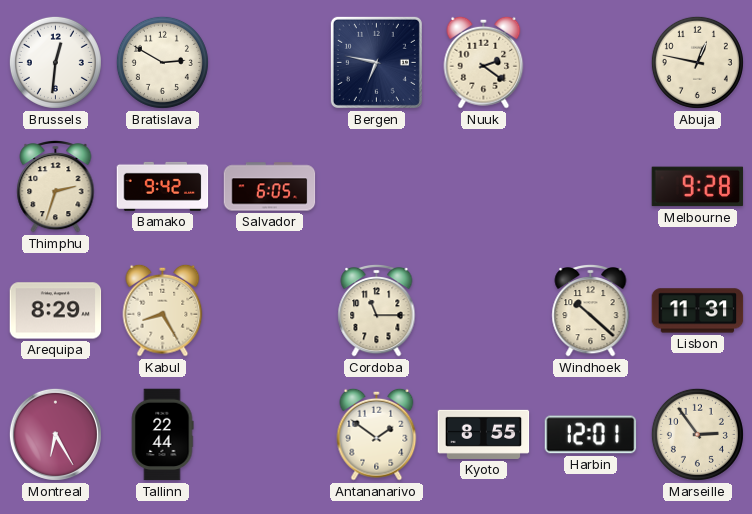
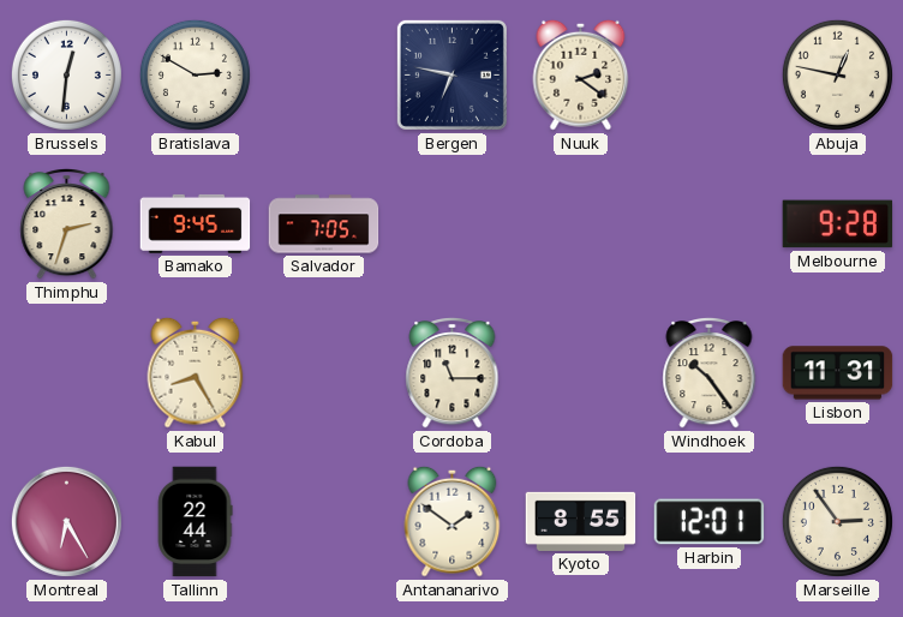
Bamako: 9:42 -> 9:45
Salvador: 6:05 -> 7:05
Arequipa: 8:29 -> none
Windhoek: 10:22 -> 10:24
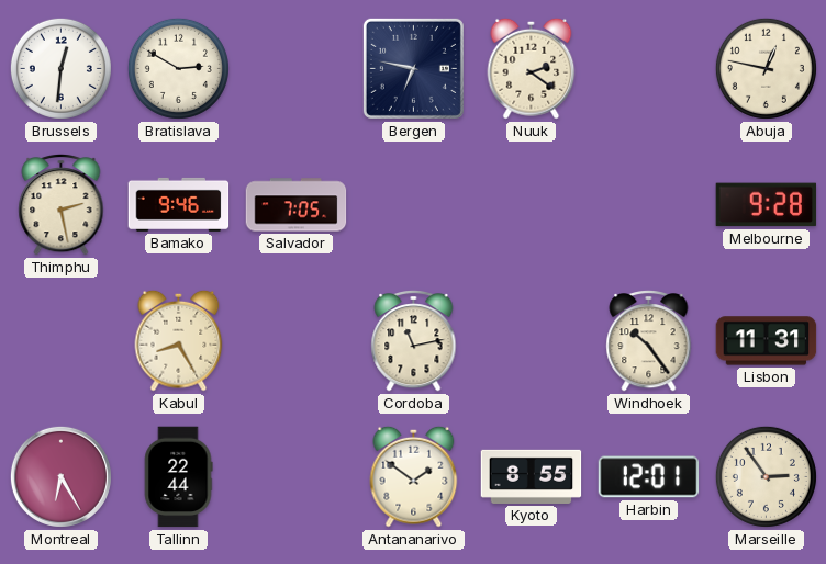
Thimphu: 2:33 -> 2:28
Bamako: 9:45 -> 9:46
Cordoba: 11:15 -> 11:13
